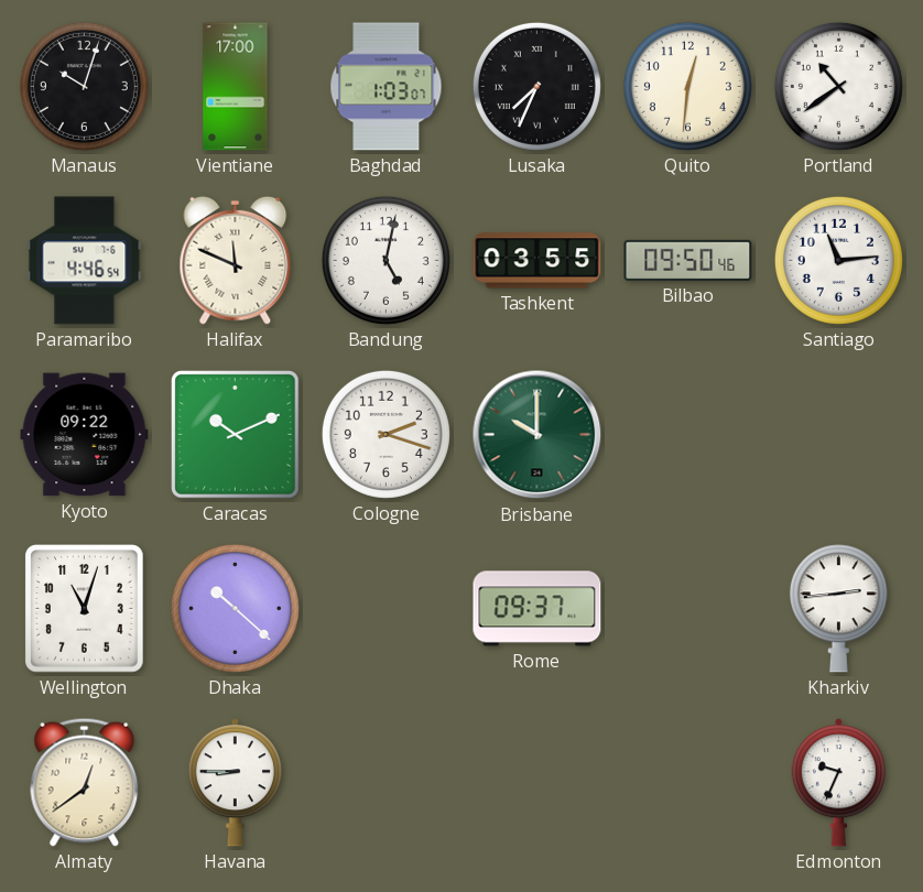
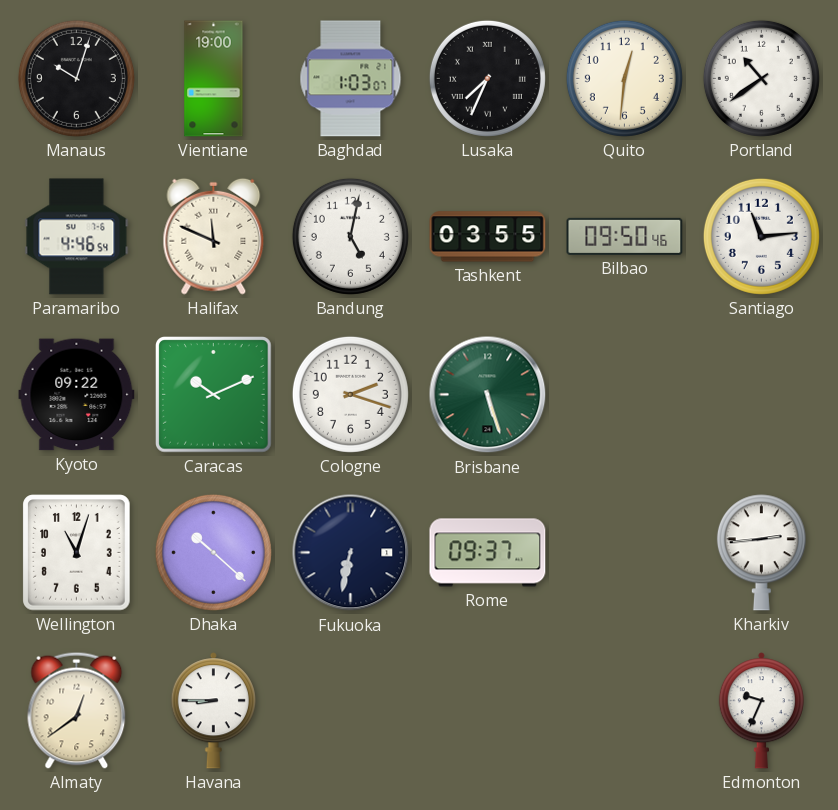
Vientiane: 17:00 -> 19:00
Brisbane: 10:00 -> 5:27
Fukuoka: none -> 6:32
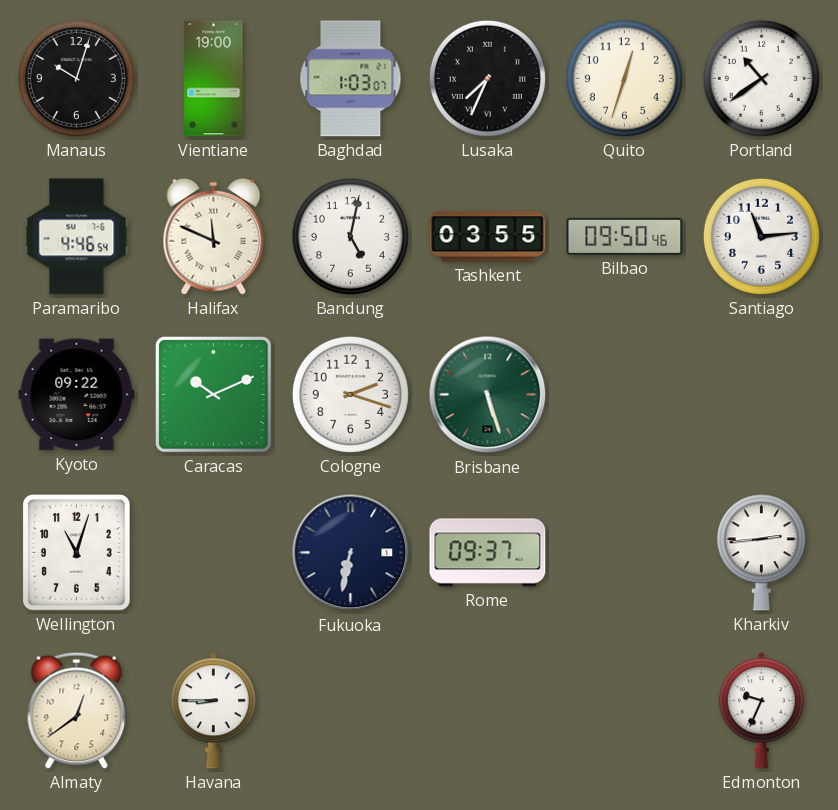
Quito: 12:31 -> 12:33
Dhaka: 10:22 -> none
